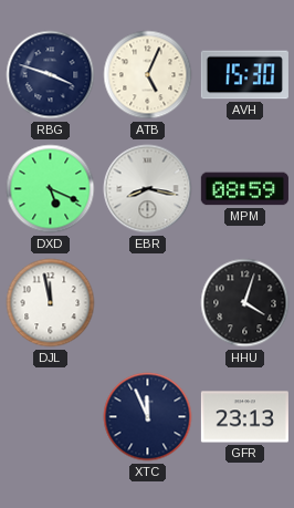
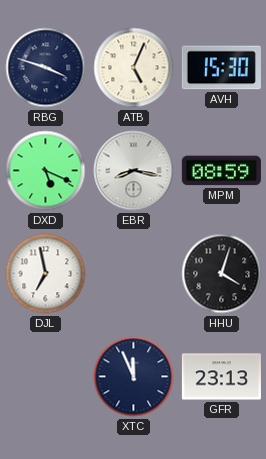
DJL: 11:58 -> 6:58
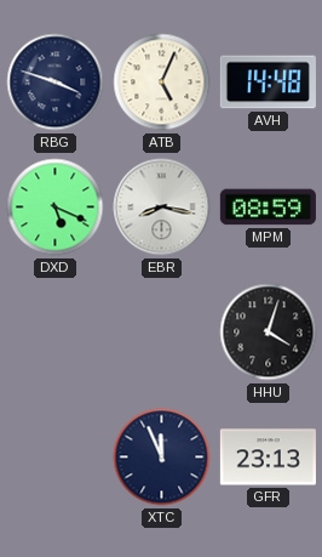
AVH: 15:30 -> 14:48
DJL: 6:58 -> none
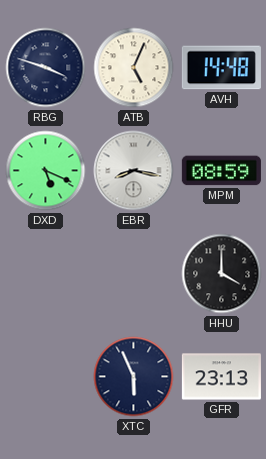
HHU: 4:03 -> 4:00
XTC: 11:56 -> 5:56
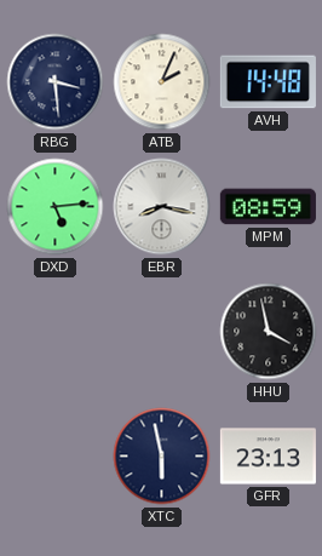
RBG: 3:48 -> 3:29
ATB: 5:04 -> 2:04
DXD: 5:19 -> 5:14
HHU: 4:00 -> 3:58
XTC: 5:56 -> 5:58
